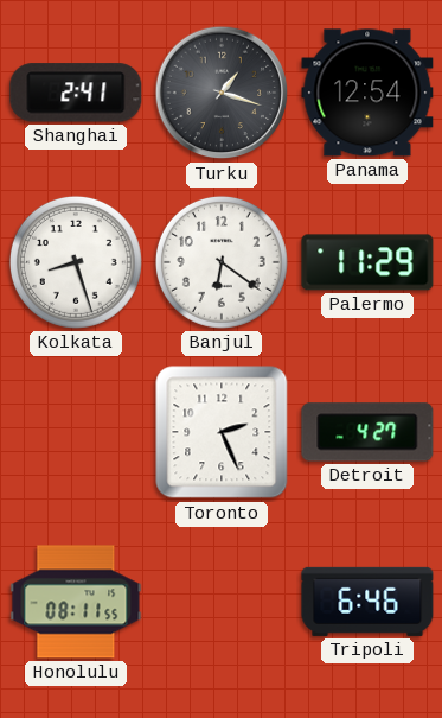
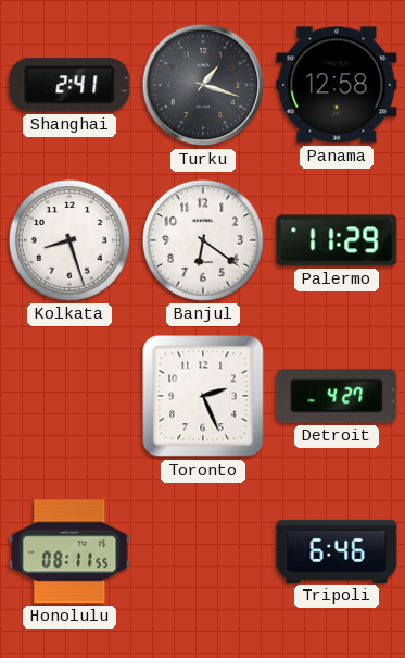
Panama: 12:54 -> 12:58
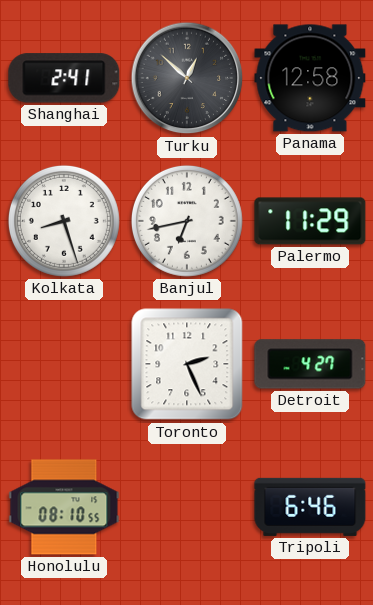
Turku: 1:18 -> 12:52
Banjul: 6:21 -> 6:43
Honolulu: 08:11 -> 08:10
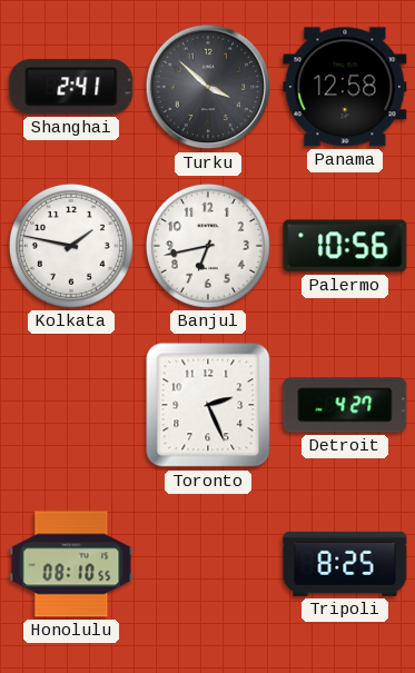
Turku: 12:52 -> 3:52
Kolkata: 8:27 -> 1:47
Palermo: 11:29 -> 10:56
Tripoli: 6:46 -> 8:25
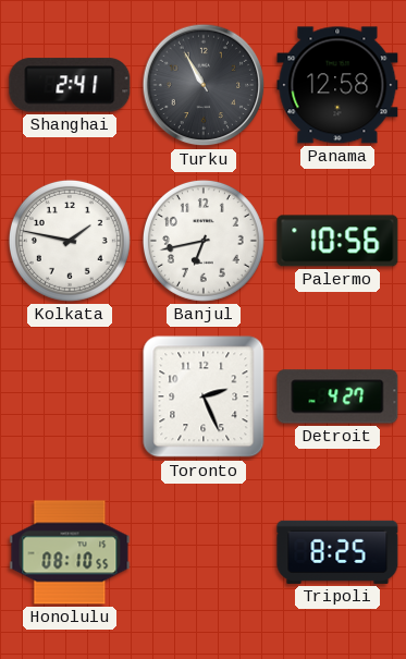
Turku: 3:52 -> 10:55
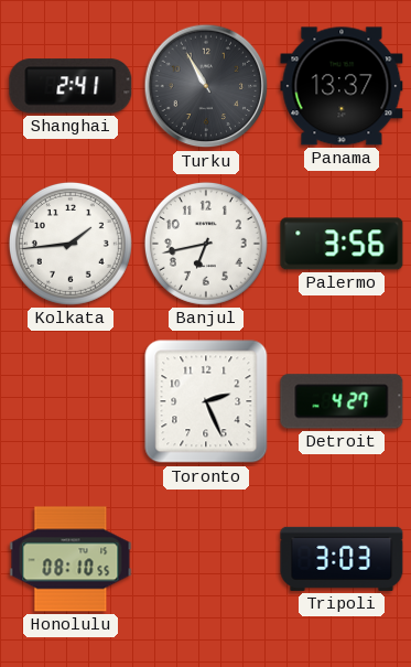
Panama: 12:58 -> 13:37
Kolkata: 1:47 -> 1:44
Palermo: 10:56 -> 3:56
Tripoli: 8:25 -> 3:03
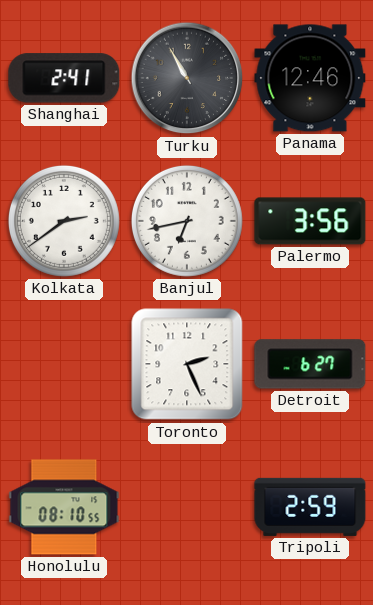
Panama: 13:37 -> 12:46
Kolkata: 1:44 -> 2:39
Detroit: 4:27 -> 6:27
Tripoli: 3:03 -> 2:59
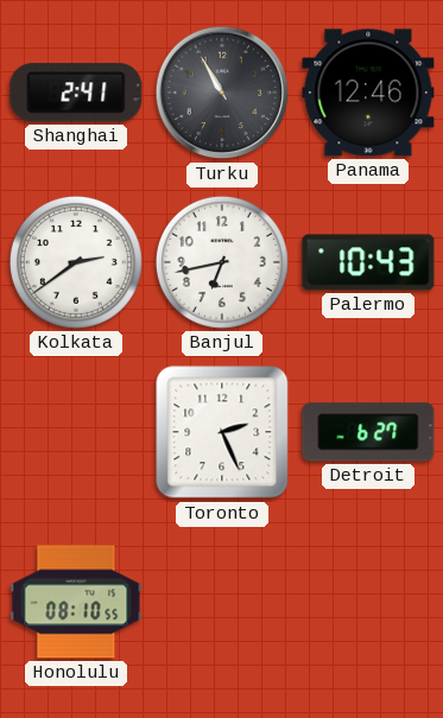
Palermo: 3:56 -> 10:43
Tripoli: 2:59 -> none
